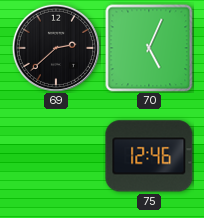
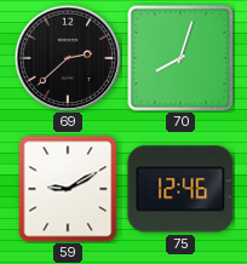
70: 5:04 -> 8:03
59: none -> 9:10
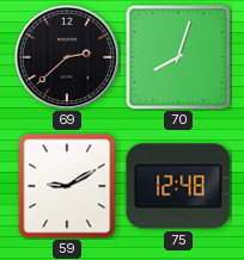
75: 12:46 -> 12:48
